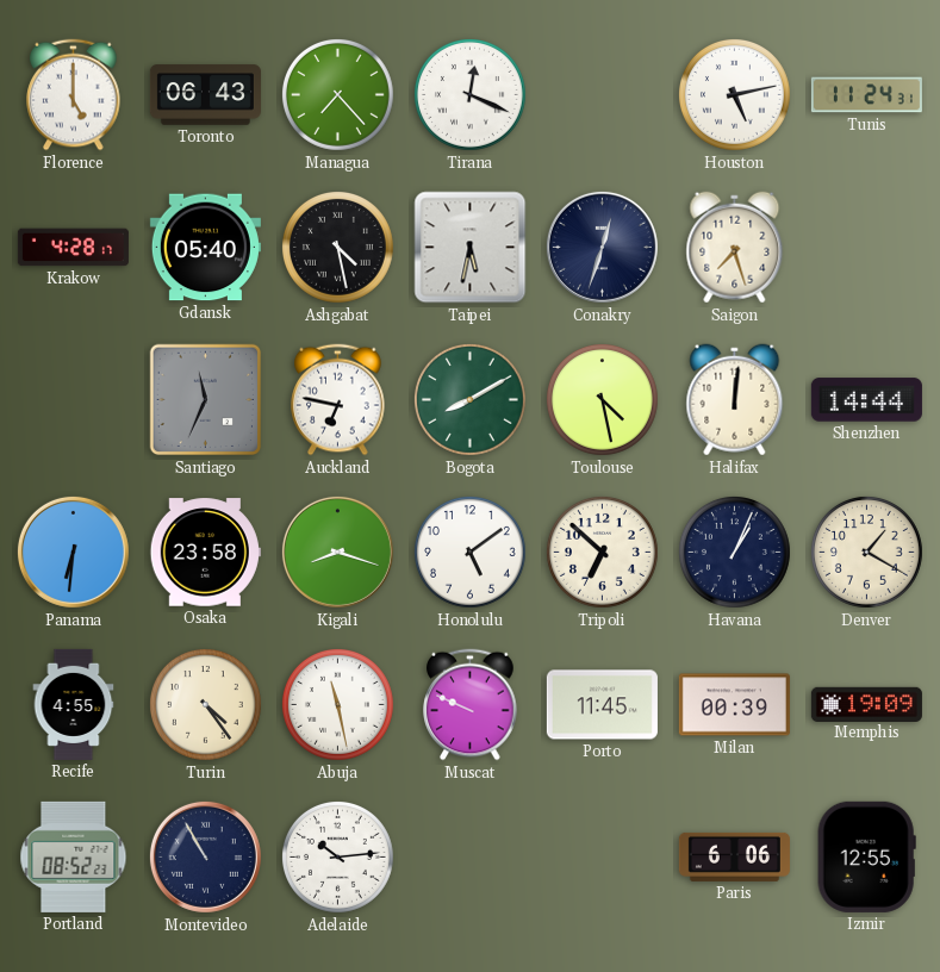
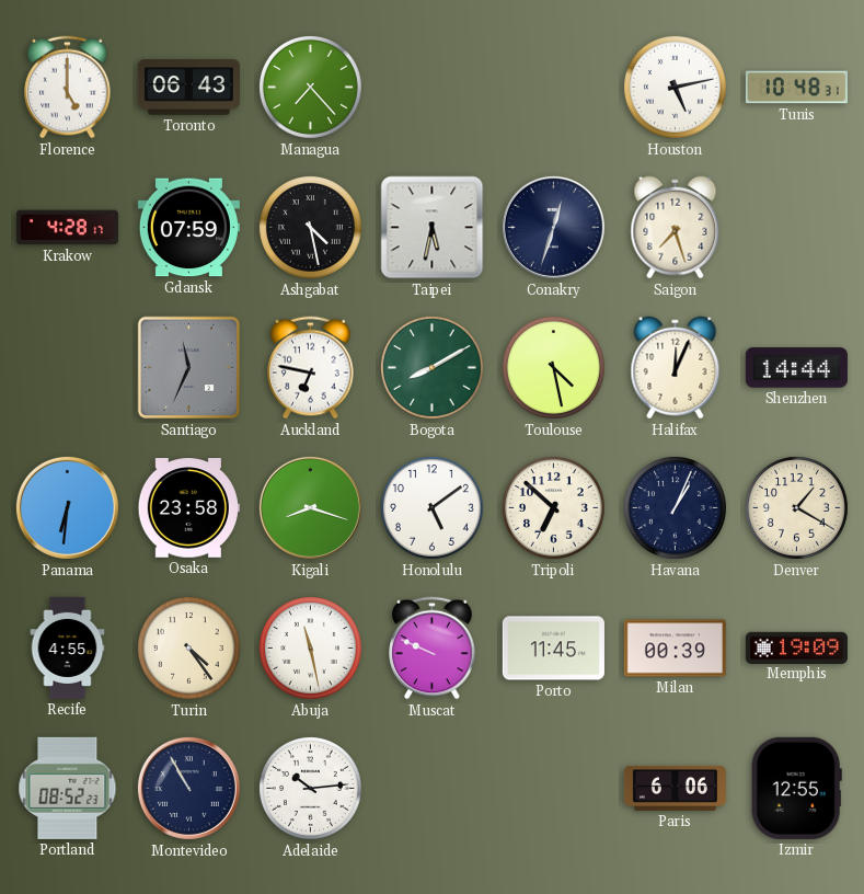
Tirana: 12:19 -> none
Tunis: 11:24 -> 10:48
Gdansk: 05:40 -> 07:59
Halifax: 12:01 -> 12:04
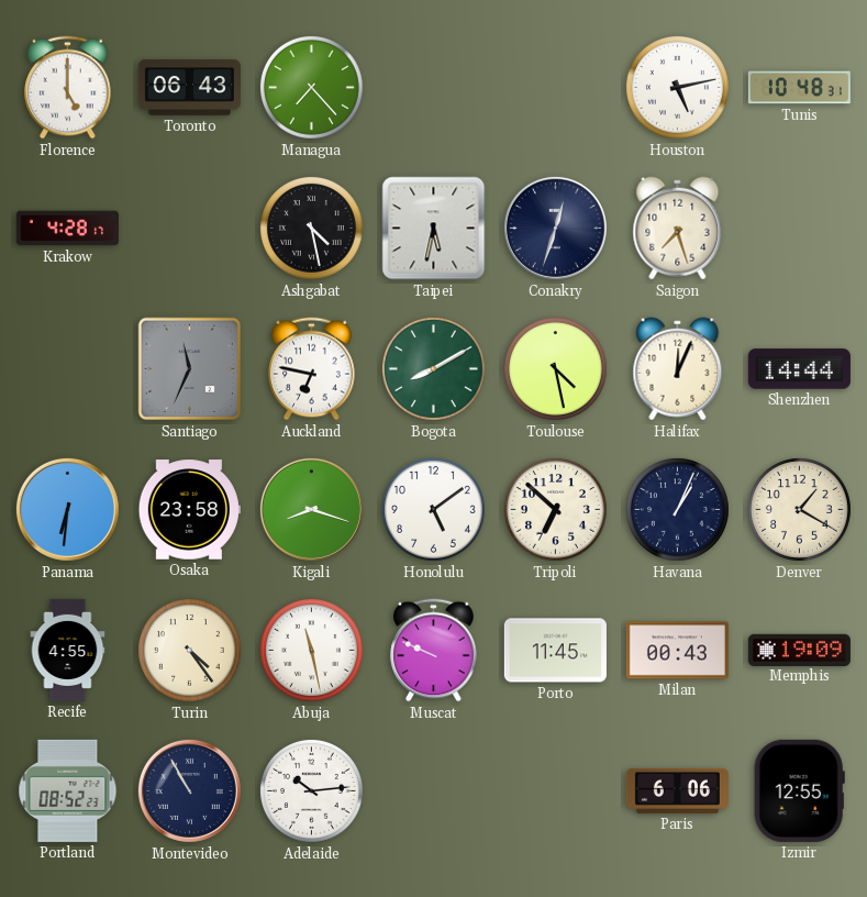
Gdansk: 07:59 -> none
Milan: 00:39 -> 00:43
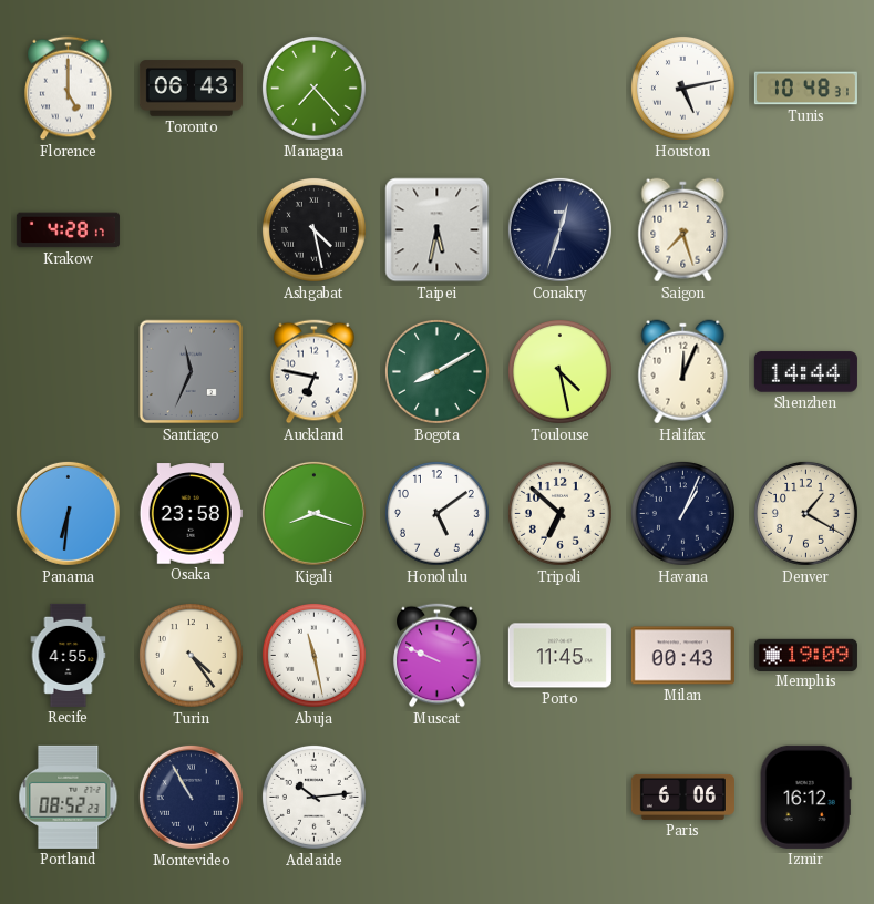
Izmir: 12:55 -> 16:12
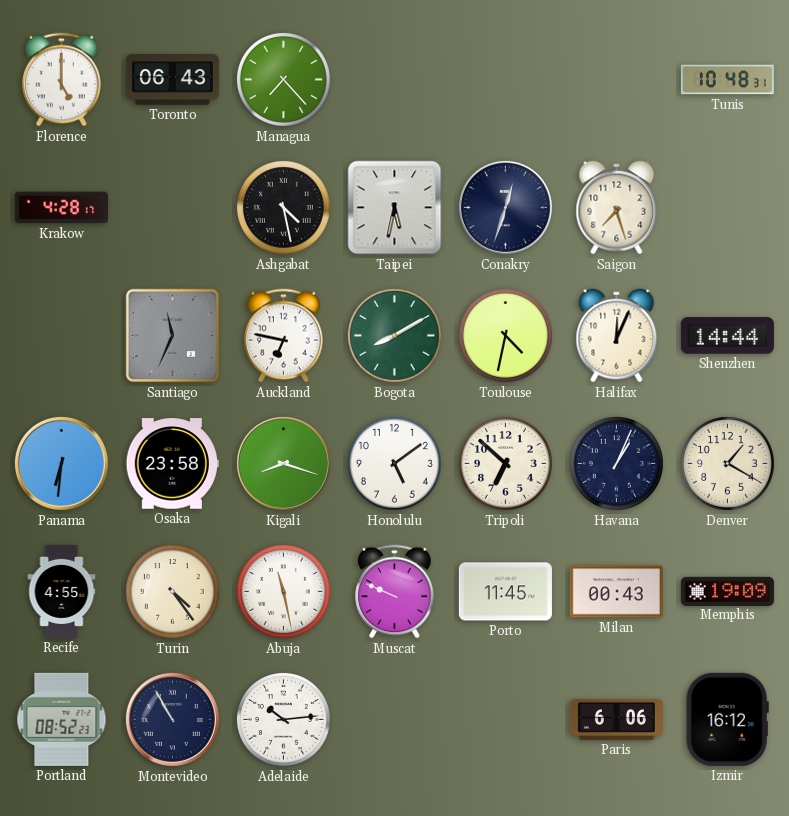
Houston: 5:13 -> none
Toulouse: 4:28 -> 4:32
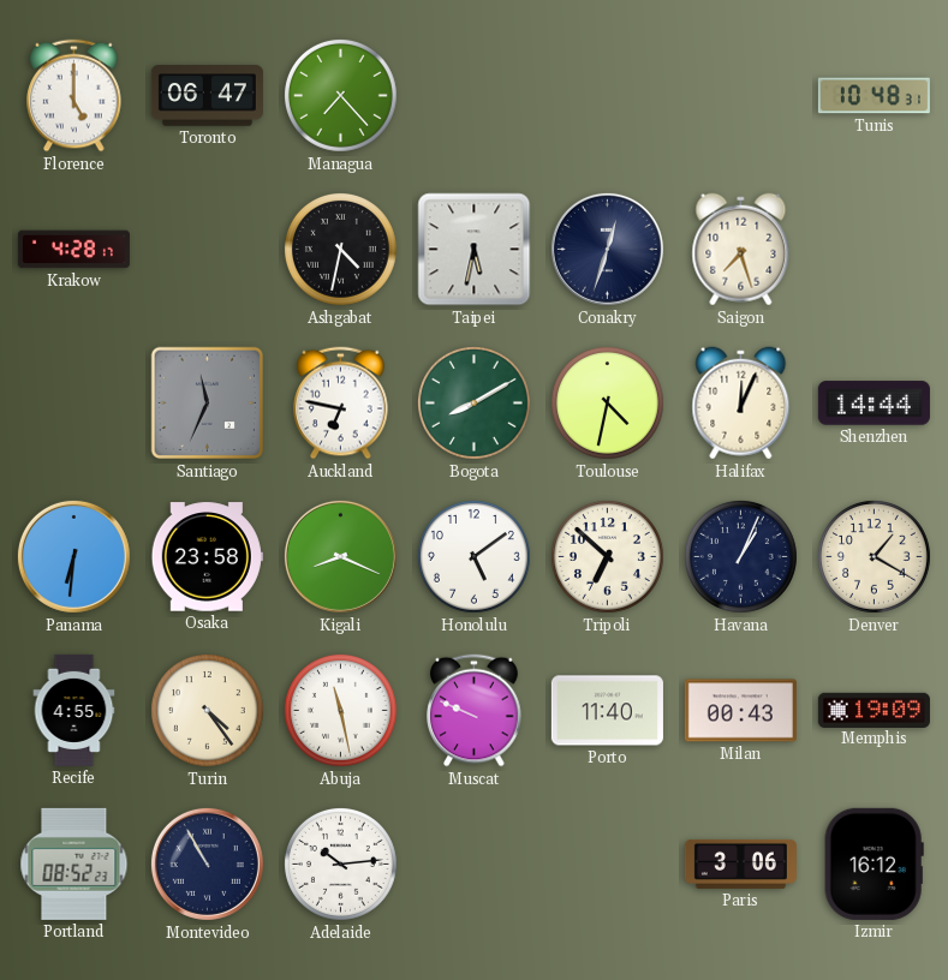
Toronto: 06:43 -> 06:47
Ashgabat: 4:28 -> 4:32
Kigali: 8:18 -> 8:19
Porto: 11:45 -> 11:40
Paris: 6:06 -> 3:06
